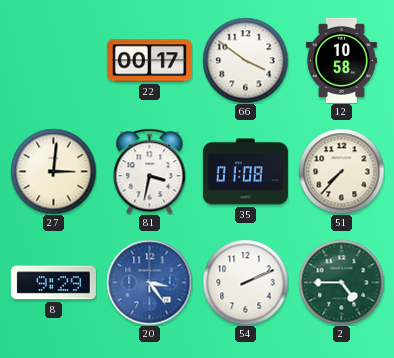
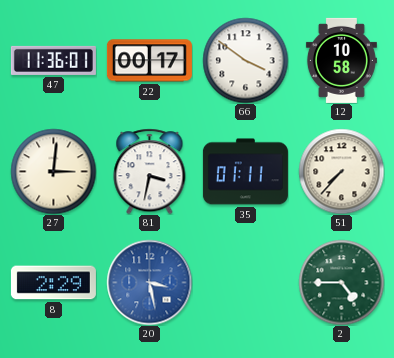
47: none -> 11:36
35: 01:08 -> 01:11
8: 9:29 -> 2:29
20: 3:24 -> 3:28
54: 2:11 -> none
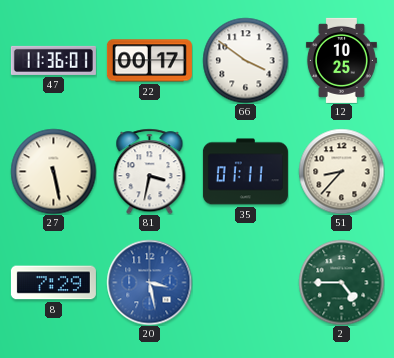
12: 10:58 -> 10:25
27: 3:01 -> 5:28
51: 7:37 -> 8:37
8: 2:29 -> 7:29
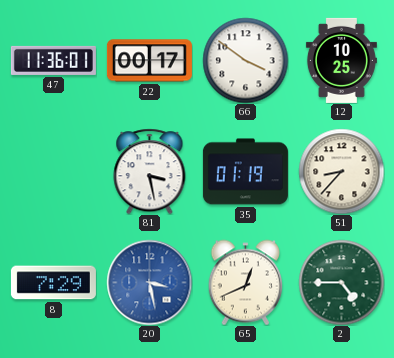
27: 5:28 -> none
81: 3:32 -> 3:28
35: 01:11 -> 01:19
65: none -> 12:41
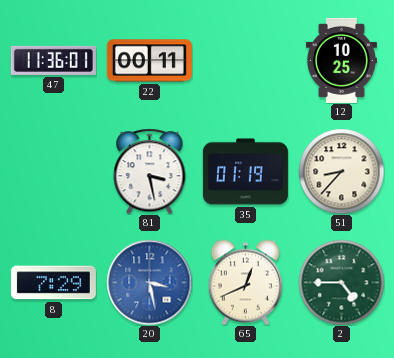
22: 00:17 -> 00:11
66: 3:51 -> none
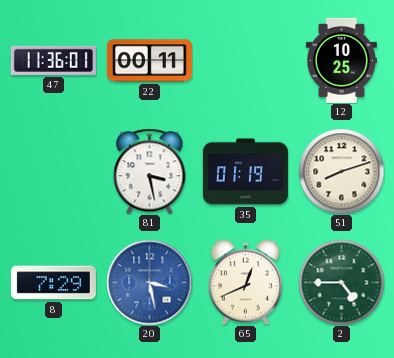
51: 8:37 -> 8:12
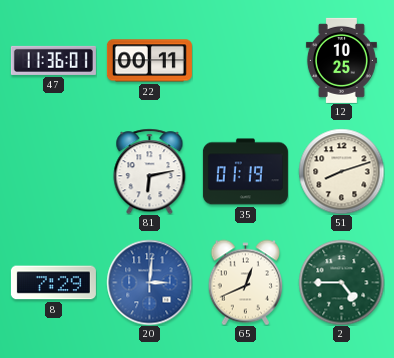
81: 3:28 -> 6:13
20: 3:28 -> 3:01
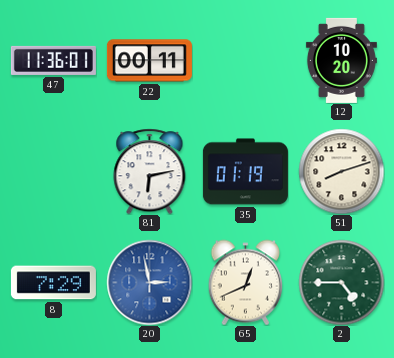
12: 10:25 -> 10:20
20: 3:01 -> 2:58
